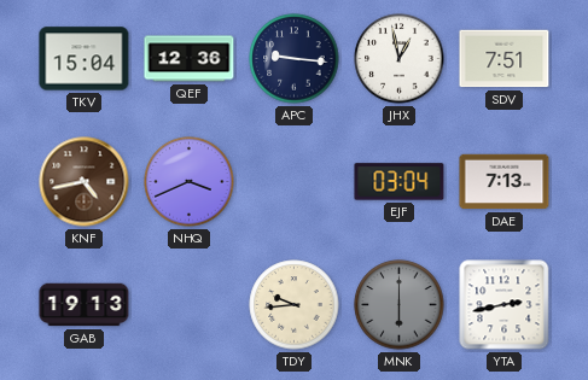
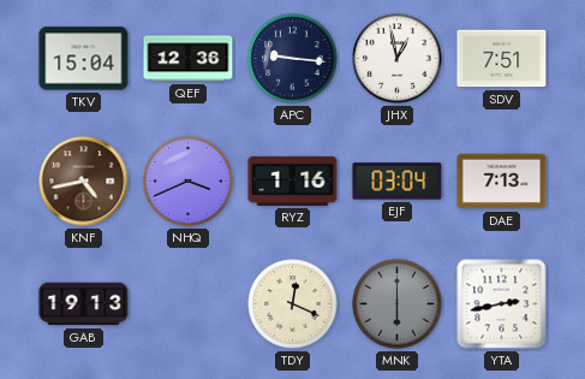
RYZ: none -> 1:16
TDY: 9:44 -> 12:19
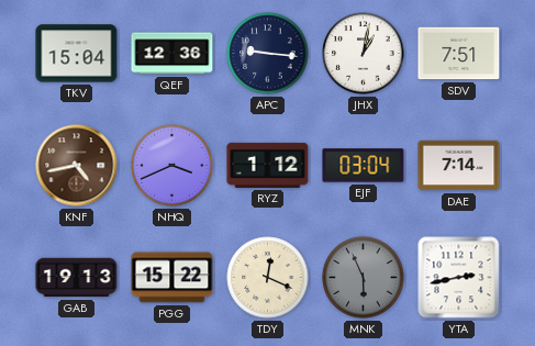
JHX: 12:58 -> 1:02
RYZ: 1:16 -> 1:12
DAE: 7:13 -> 7:14
PGG: none -> 15:22
MNK: 6:00 -> 5:56
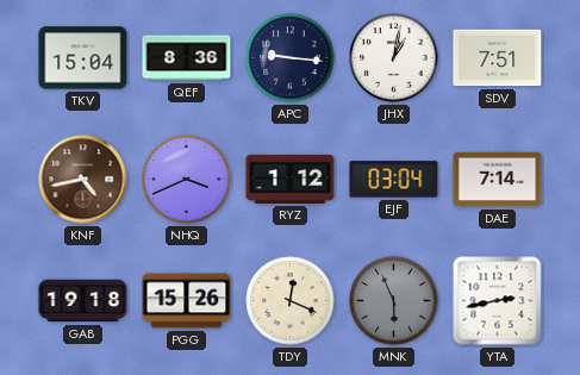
QEF: 12:36 -> 8:36
GAB: 19:13 -> 19:18
PGG: 15:22 -> 15:26
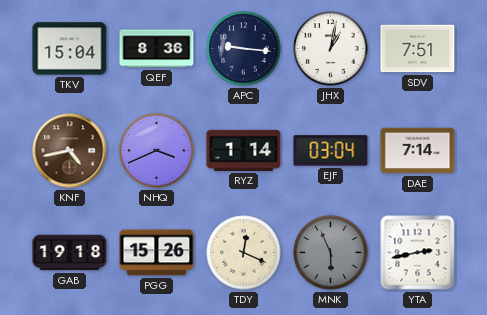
RYZ: 1:12 -> 1:14
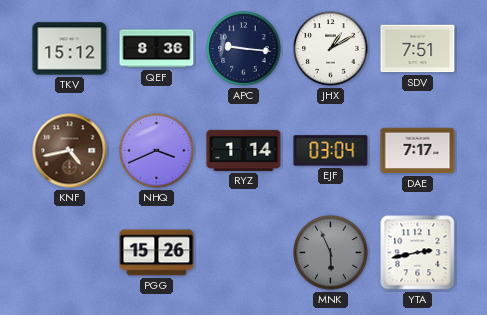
TKV: 15:04 -> 15:12
JHX: 1:02 -> 1:10
DAE: 7:14 -> 7:17
GAB: 19:18 -> none
TDY: 12:19 -> none
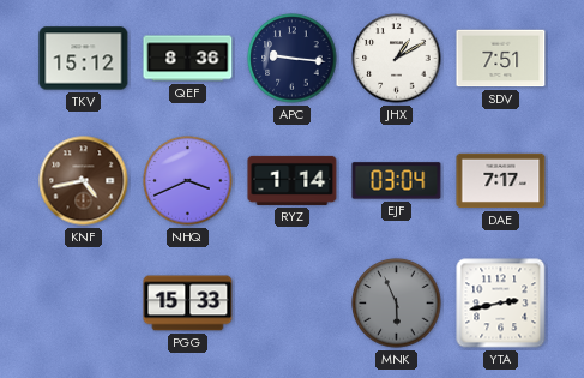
PGG: 15:26 -> 15:33
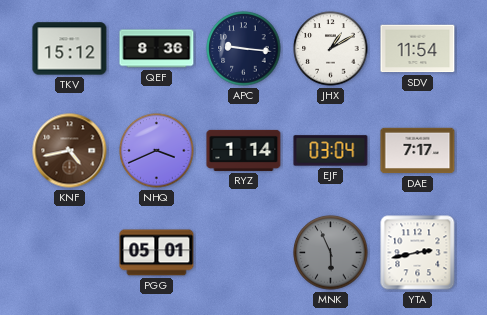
SDV: 7:51 -> 11:54
PGG: 15:33 -> 05:01
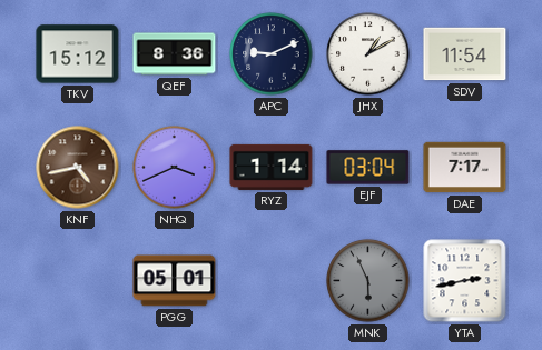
APC: 9:16 -> 9:11
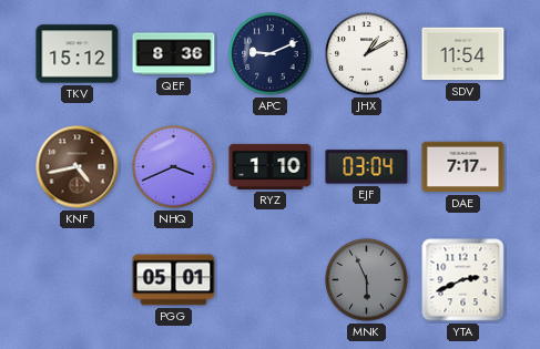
RYZ: 1:14 -> 1:10
YTA: 2:43 -> 2:41
